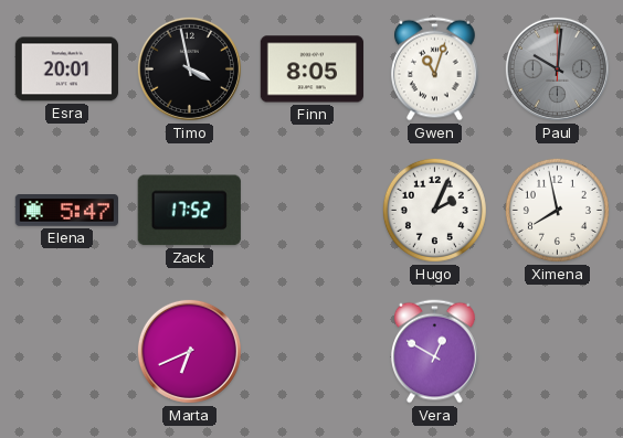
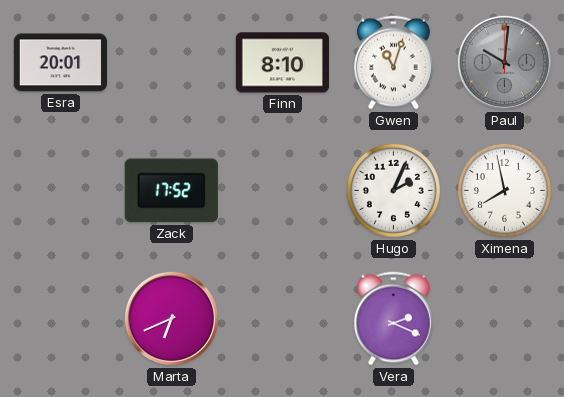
Timo: 3:58 -> none
Finn: 8:05 -> 8:10
Elena: 5:47 -> none
Vera: 12:50 -> 2:19
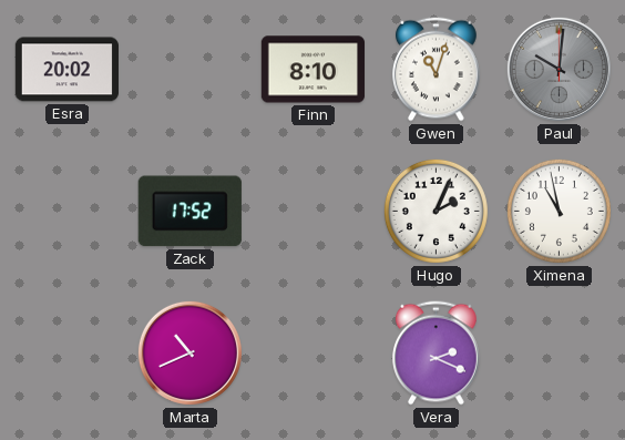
Esra: 20:01 -> 20:02
Ximena: 7:58 -> 10:58
Marta: 6:41 -> 10:41
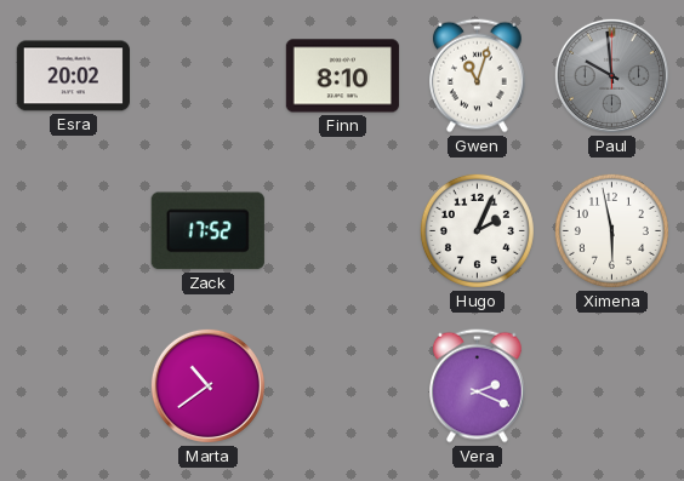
Paul: 10:01 -> 9:59
Ximena: 10:58 -> 5:58
Marta: 10:41 -> 10:39
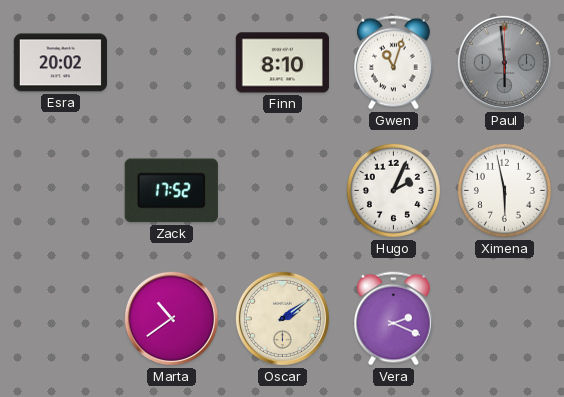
Paul: 9:59 -> 5:59
Oscar: none -> 2:09
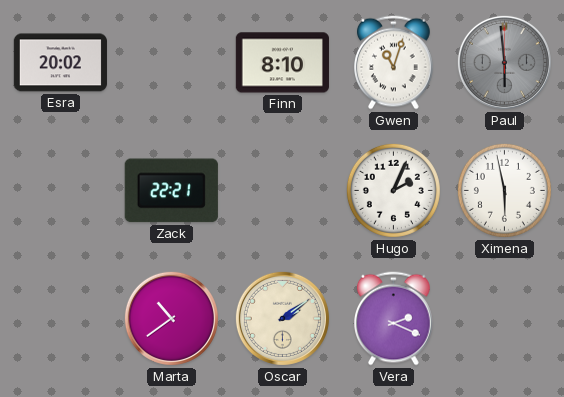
Zack: 17:52 -> 22:21
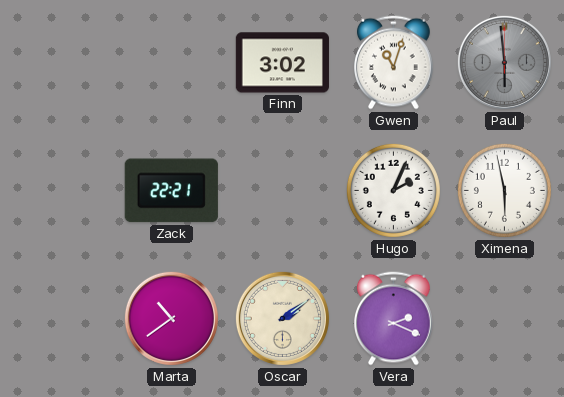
Esra: 20:02 -> none
Finn: 8:10 -> 3:02
